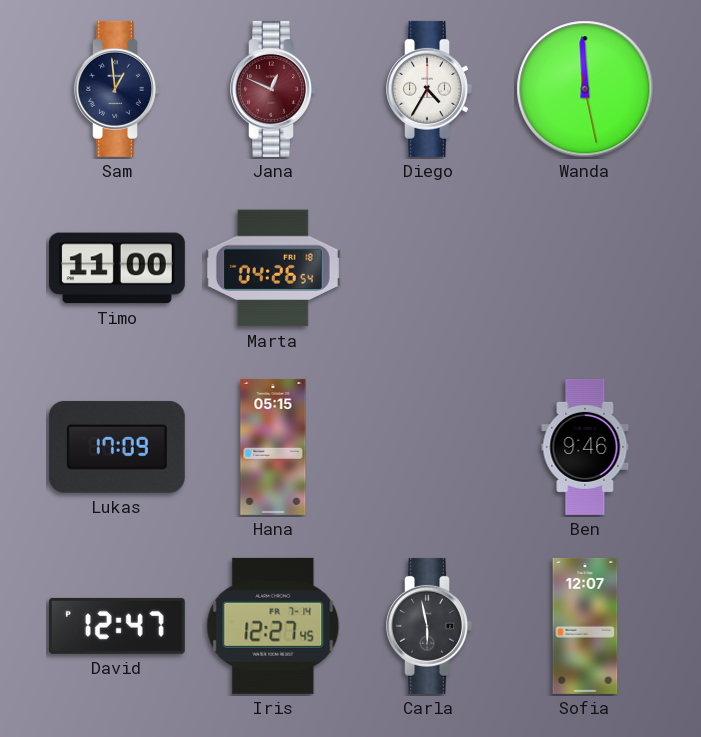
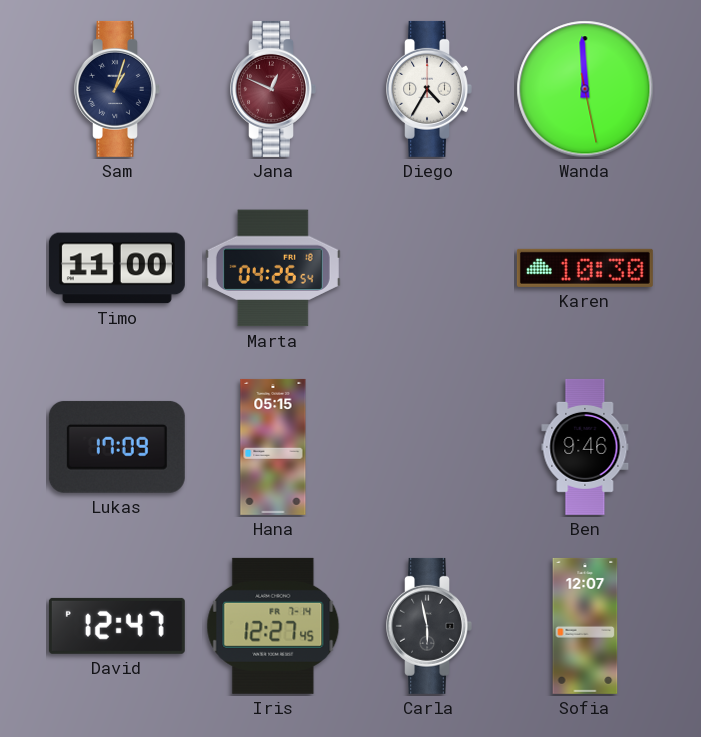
Sam: 12:59 -> 1:03
Karen: none -> 10:30
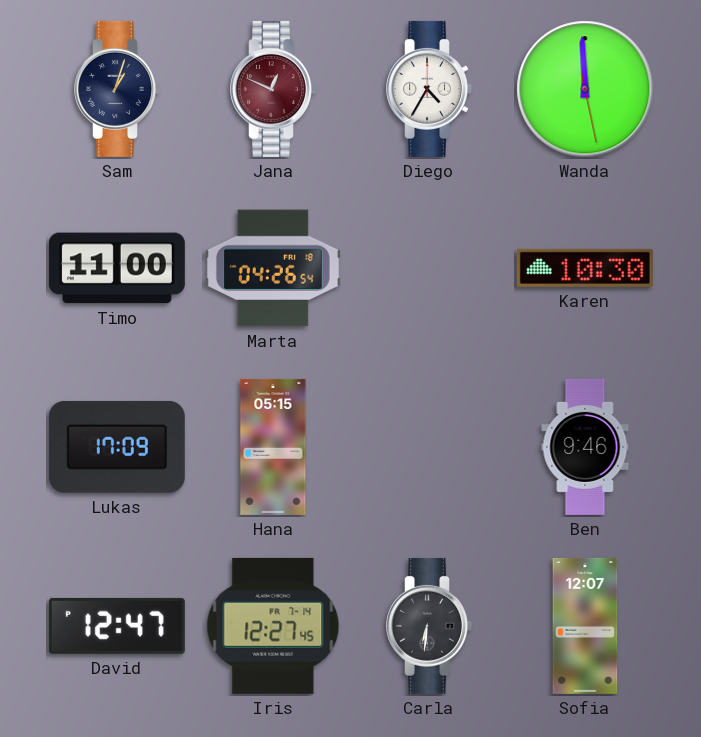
Carla: 5:58 -> 6:31
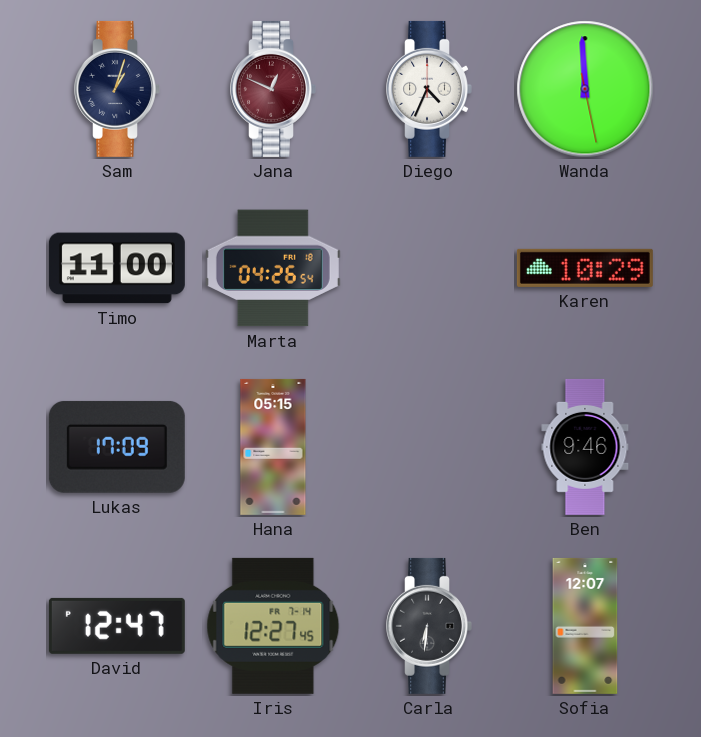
Diego: 4:35 -> 4:34
Karen: 10:30 -> 10:29
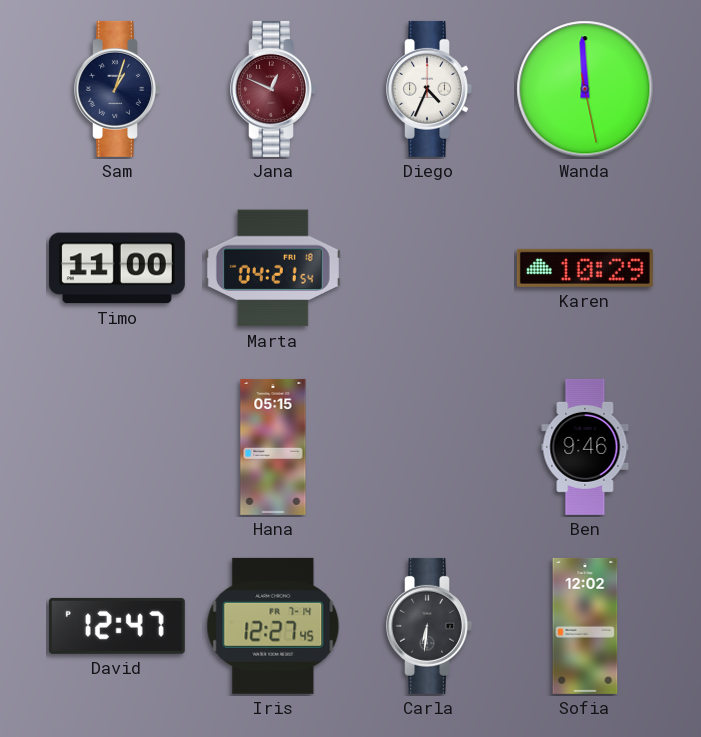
Marta: 04:26 -> 04:21
Lukas: 17:09 -> none
Sofia: 12:07 -> 12:02
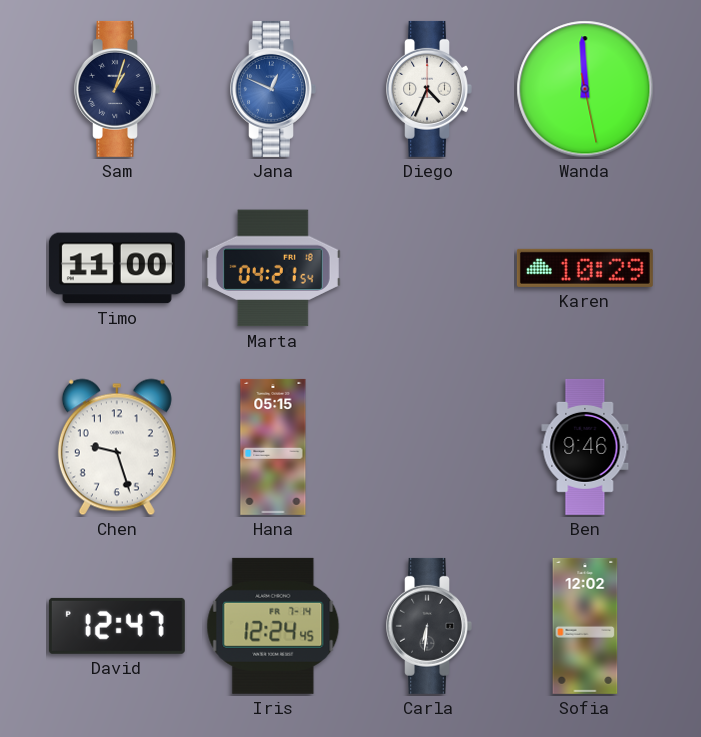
Jana dial: burgundy -> blue
Chen: none -> 9:27
Iris: 12:27 -> 12:24
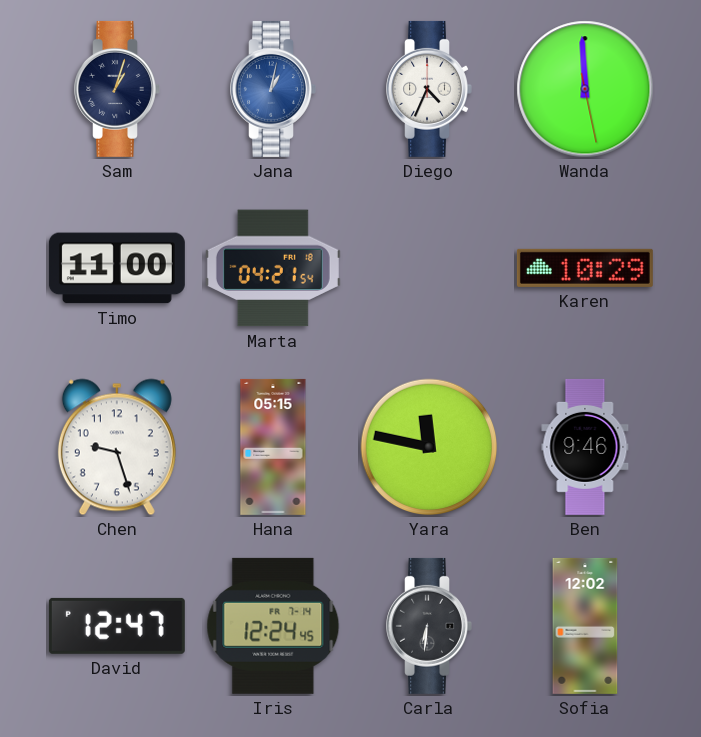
Jana: 12:49 -> 1:02
Yara: none -> 11:47
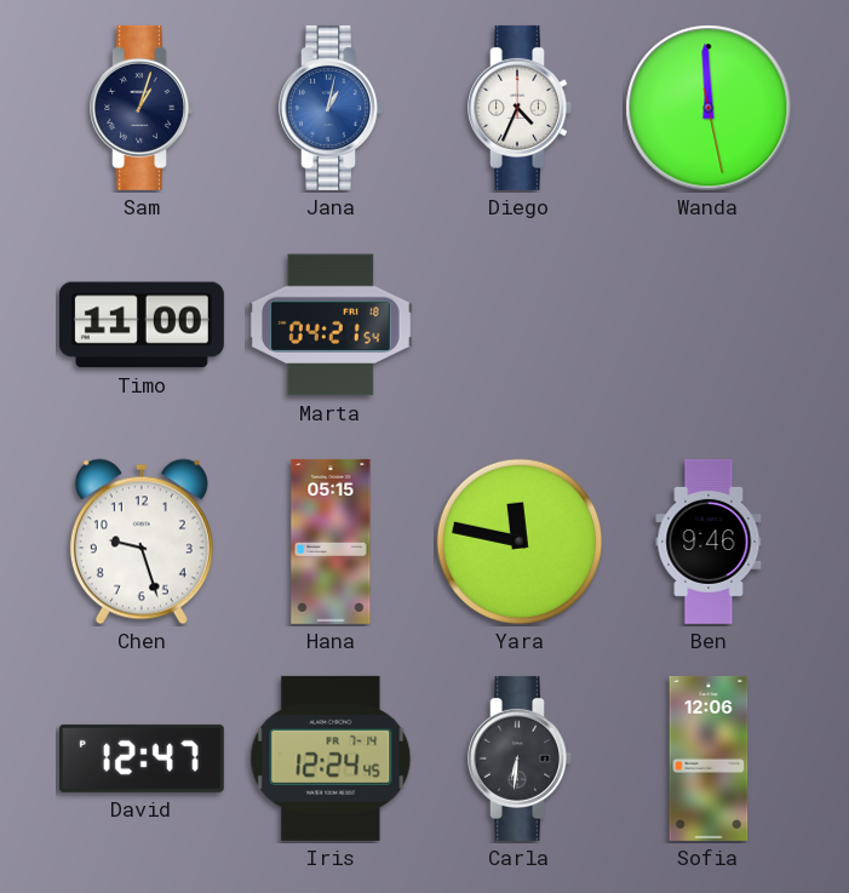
Karen: 10:29 -> none
Sofia: 12:02 -> 12:06
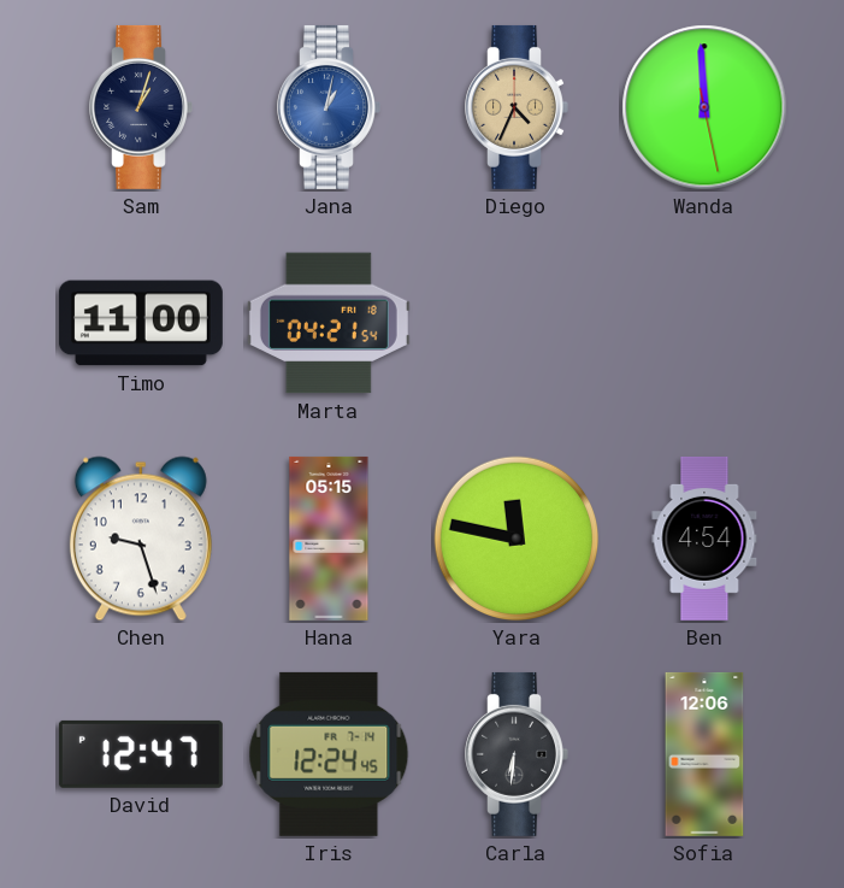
Diego dial: white -> champagne
Ben: 9:46 -> 4:54
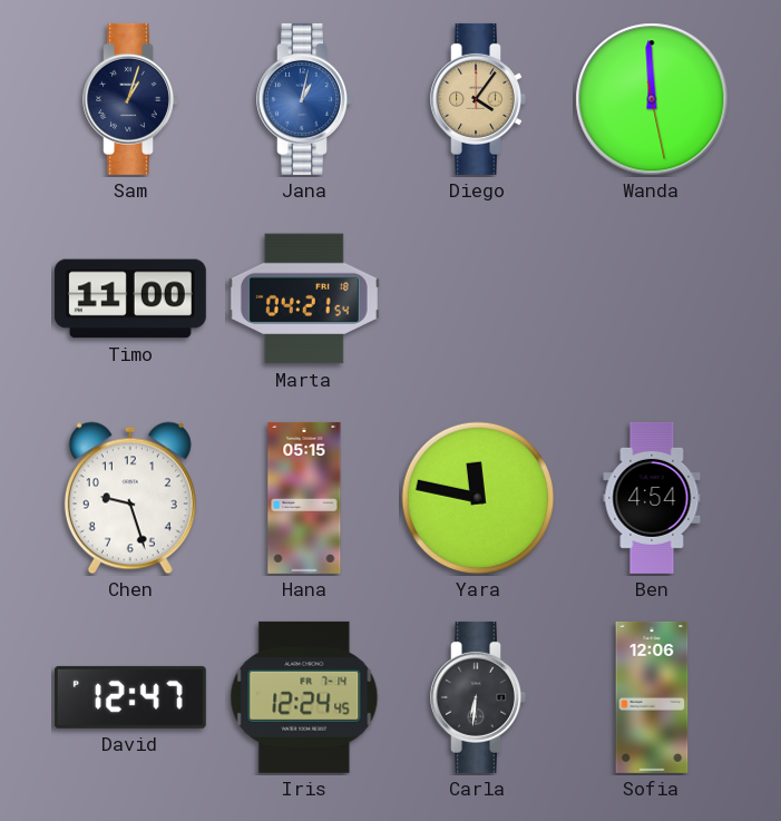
Diego: 4:34 -> 4:06
